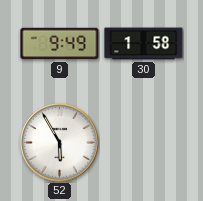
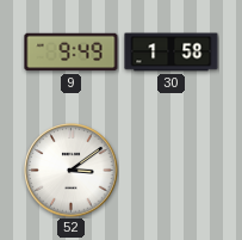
52: 5:55 -> 3:09
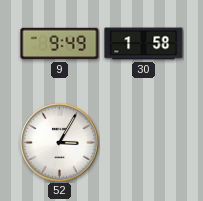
52: 3:09 -> 3:05
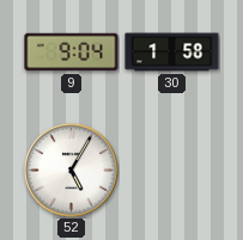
9: 9:49 -> 9:04
52: 3:05 -> 5:05
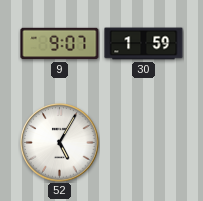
9: 9:04 -> 9:07
30: 1:58 -> 1:59
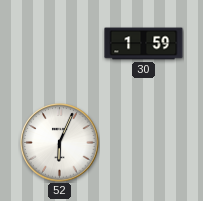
9: 9:07 -> none
52: 5:05 -> 6:04
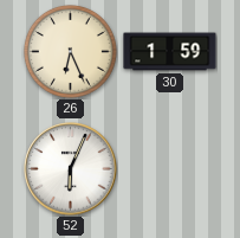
26: none -> 6:26
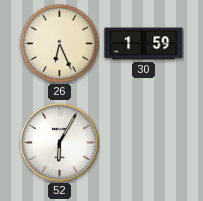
52: 6:04 -> 6:05
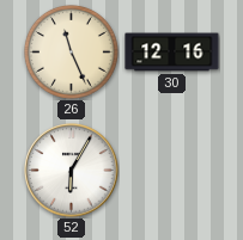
26: 6:26 -> 11:26
30: 1:59 -> 12:16
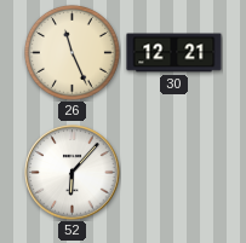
30: 12:16 -> 12:21
52: 6:05 -> 6:07
